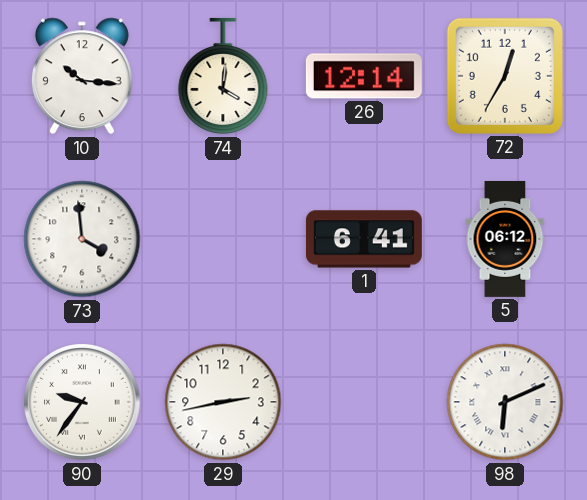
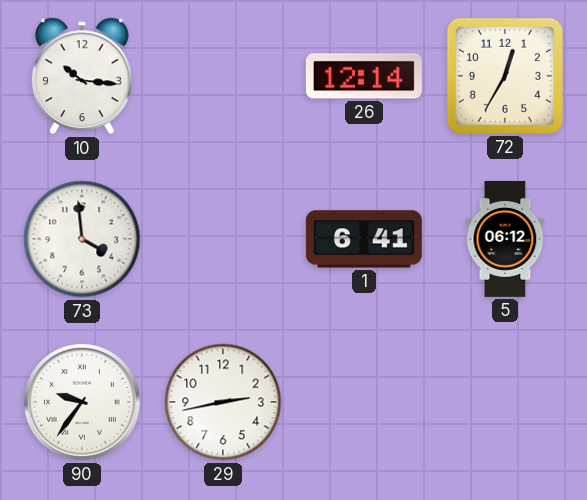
74: 4:01 -> none
98: 6:11 -> none
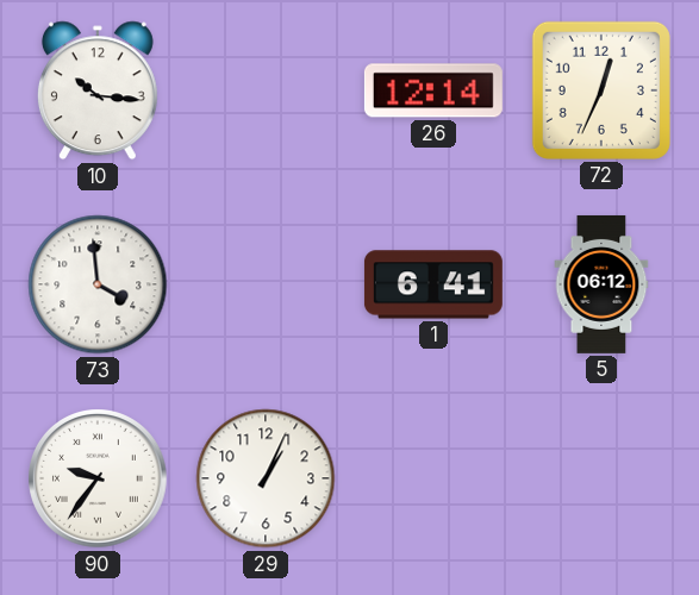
72: 12:35 -> 12:34
29: 2:43 -> 1:04
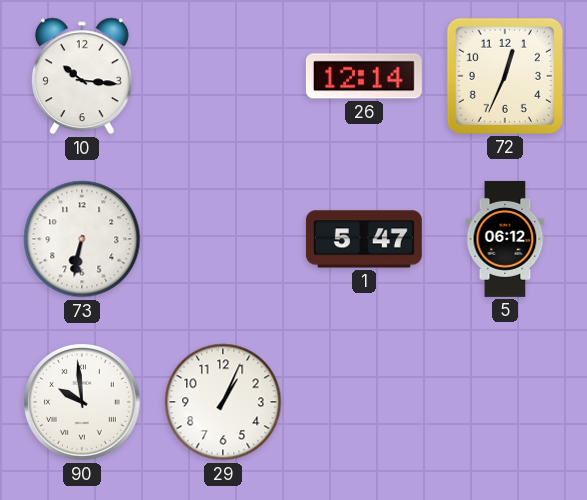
73: 3:59 -> 6:32
1: 6:41 -> 5:47
90: 9:36 -> 9:59
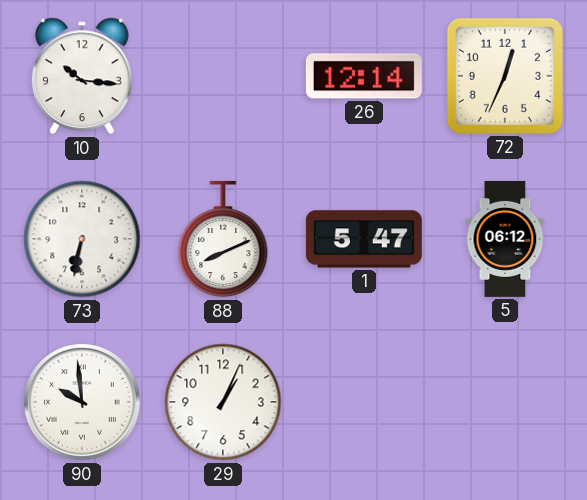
88: none -> 8:11
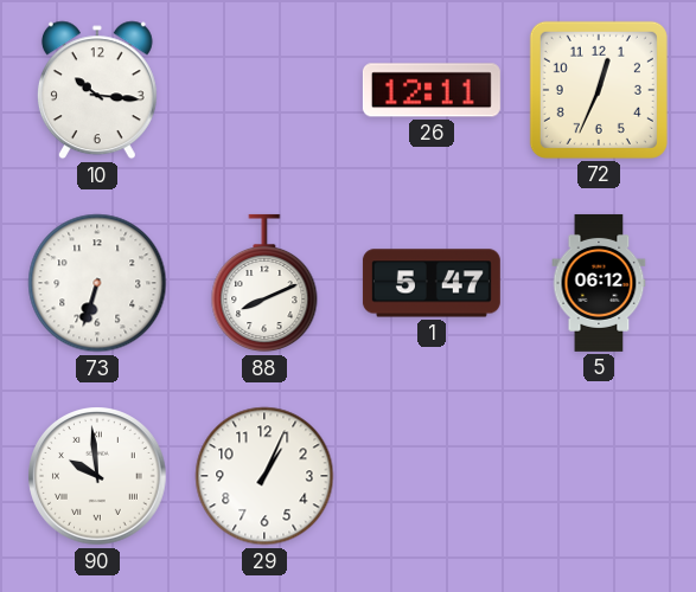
26: 12:14 -> 12:11
73: 6:32 -> 6:33
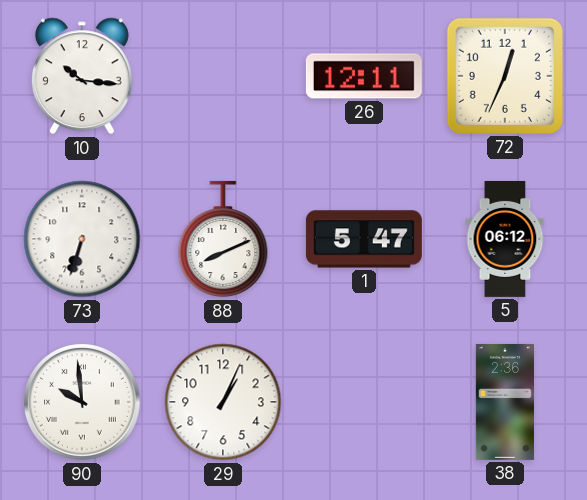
38: none -> 2:36
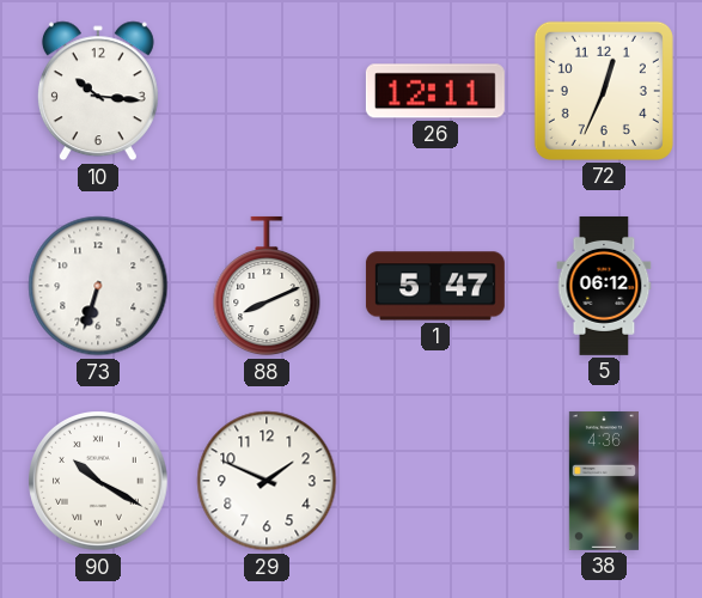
90: 9:59 -> 10:20
29: 1:04 -> 1:49
38: 2:36 -> 4:36
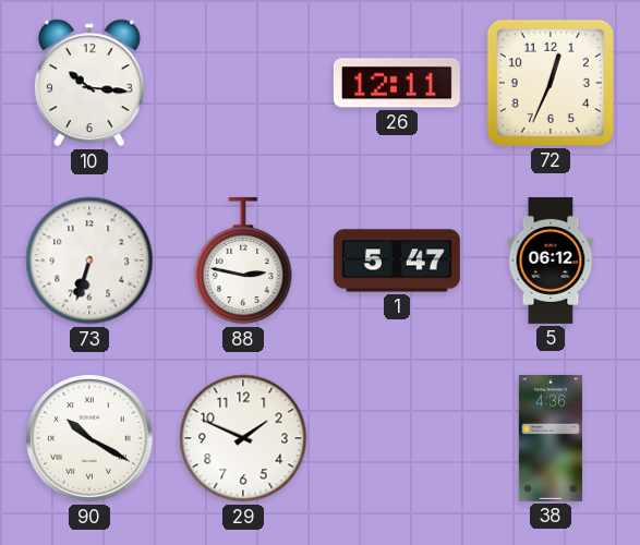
88: 8:11 -> 2:47
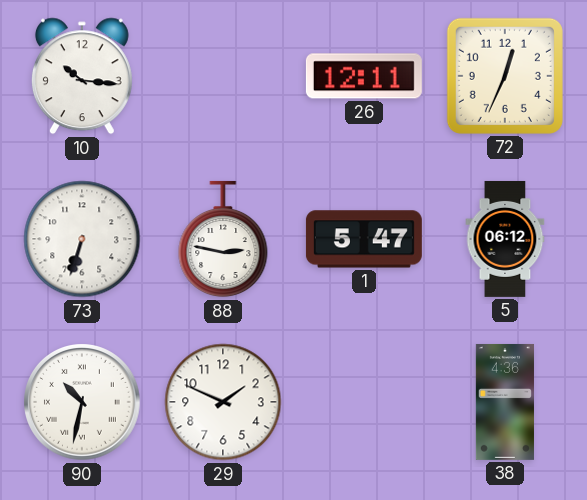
90: 10:20 -> 10:32
